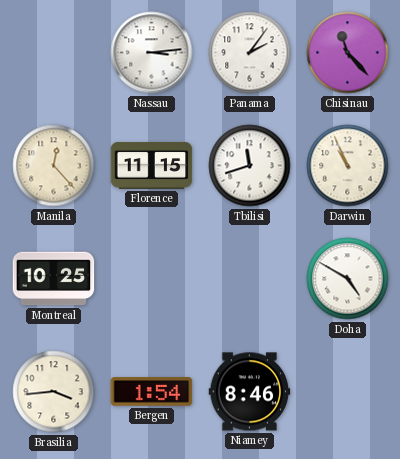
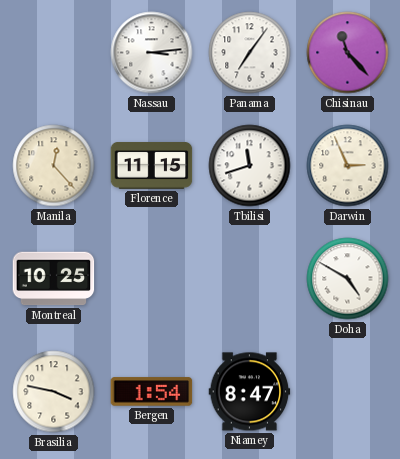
Panama: 2:06 -> 7:06
Darwin: 10:56 -> 2:56
Brasilia: 3:44 -> 3:47
Niamey: 8:46 -> 8:47
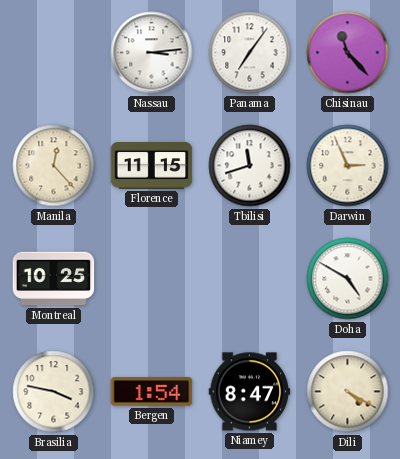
Dili: none -> 4:20
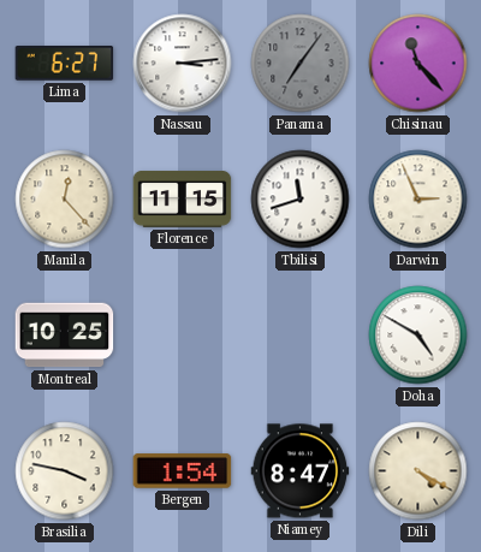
Lima: none -> 6:27
Panama dial: white -> grey
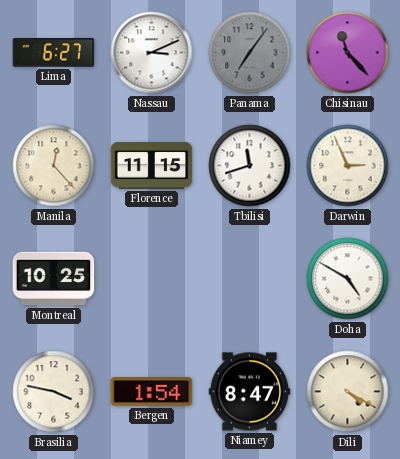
Nassau: 3:14 -> 3:11
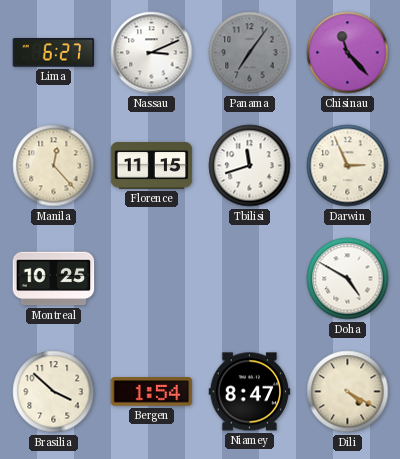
Brasilia: 3:47 -> 3:52
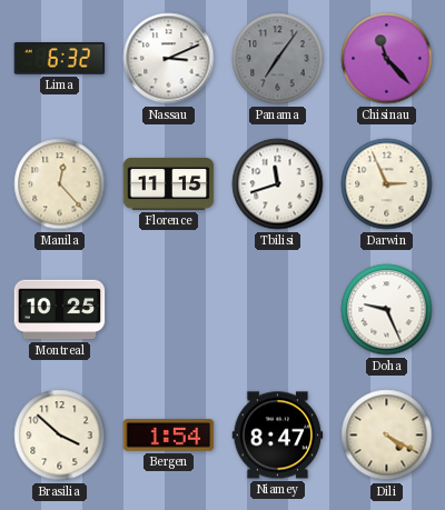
Lima: 6:27 -> 6:32
Doha: 4:50 -> 9:26
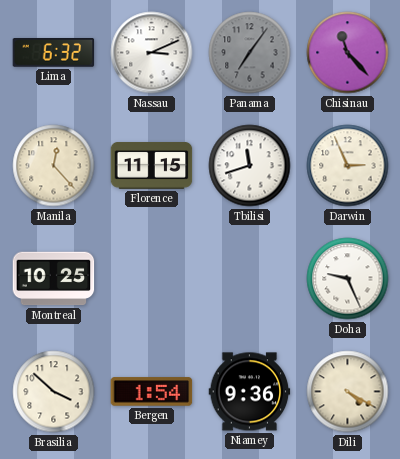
Niamey: 8:47 -> 9:36
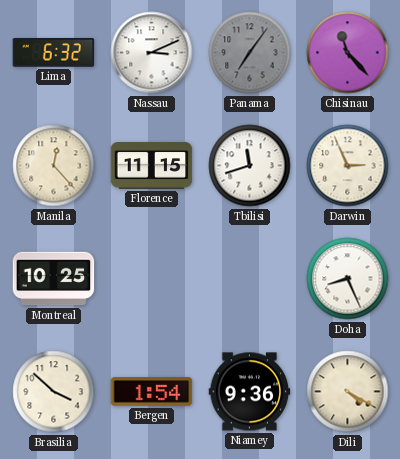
Doha: 9:26 -> 8:26
